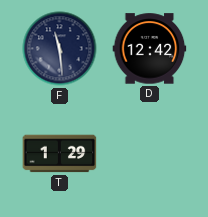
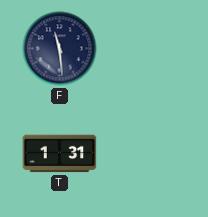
D: 12:42 -> none
T: 1:29 -> 1:31
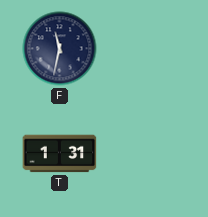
F: 11:29 -> 11:32
